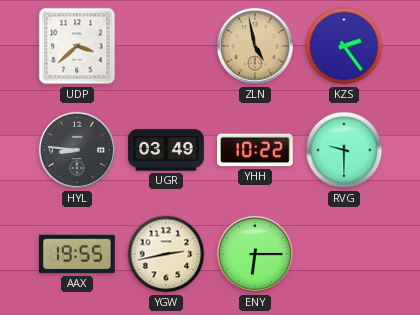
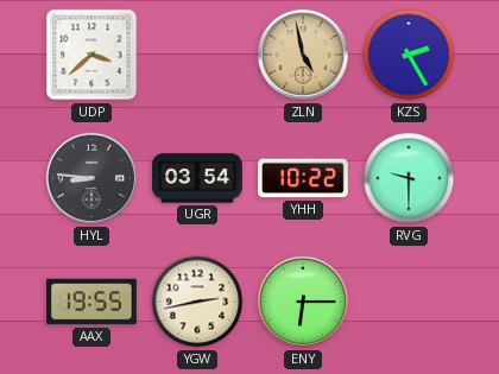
KZS: 2:24 -> 2:25
UGR: 03:49 -> 03:54
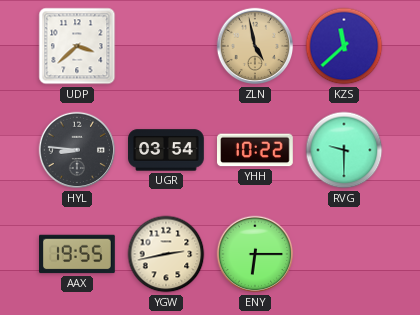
KZS: 2:25 -> 11:38
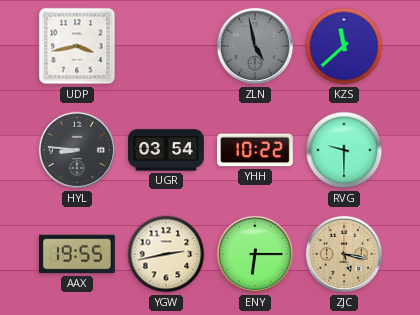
UDP: 3:38 -> 3:43
ZLN dial: champagne -> grey
ZJC: none -> 5:17
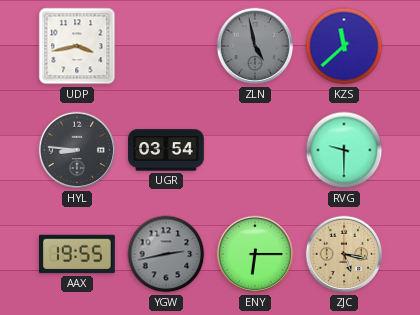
YHH: 10:22 -> none
YGW dial: cream -> grey
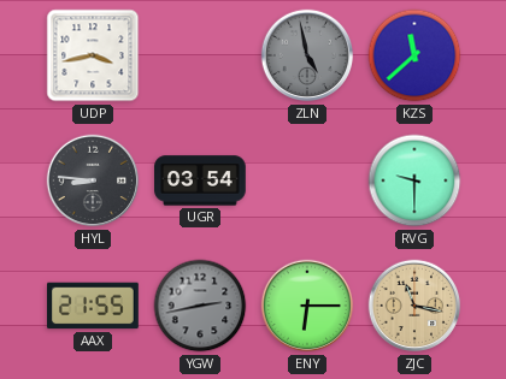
AAX: 19:55 -> 21:55
ZJC: 5:17 -> 11:17
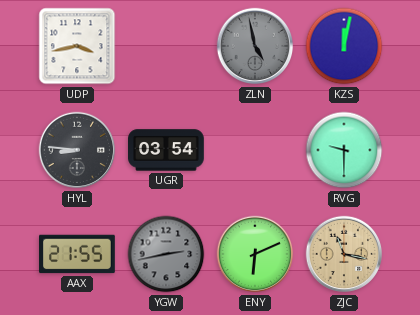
KZS: 11:38 -> 12:02
ENY: 6:15 -> 6:11
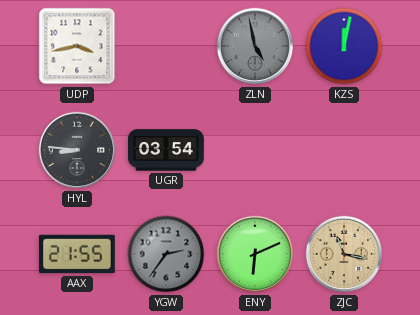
RVG: 9:30 -> none
YGW: 2:43 -> 2:36
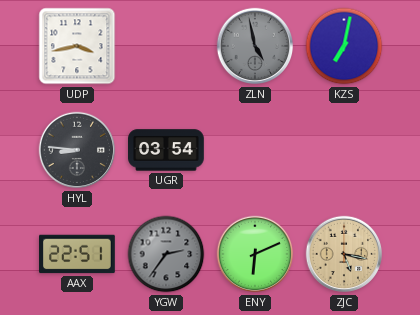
KZS: 12:02 -> 7:02
AAX: 21:55 -> 22:51
ZJC: 11:17 -> 5:17
